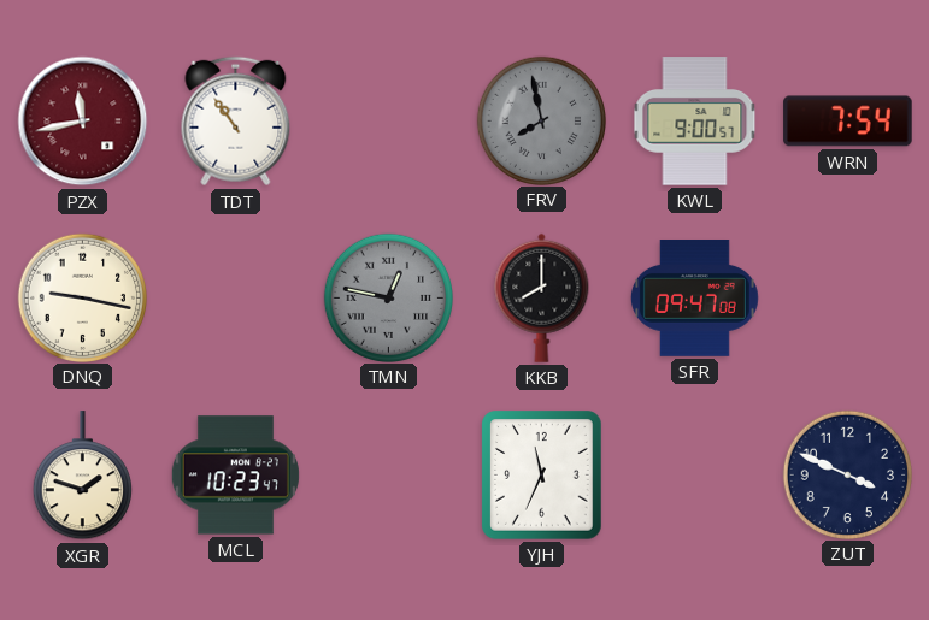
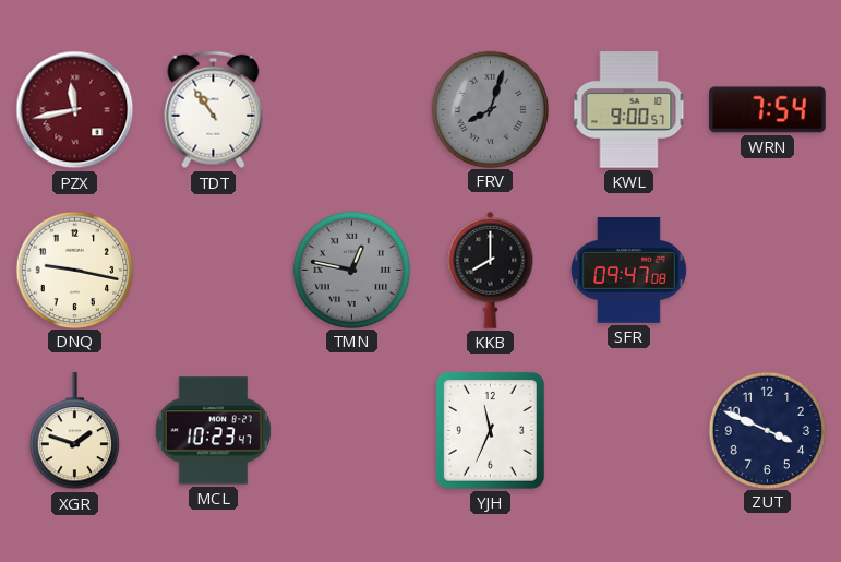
FRV: 7:58 -> 8:03
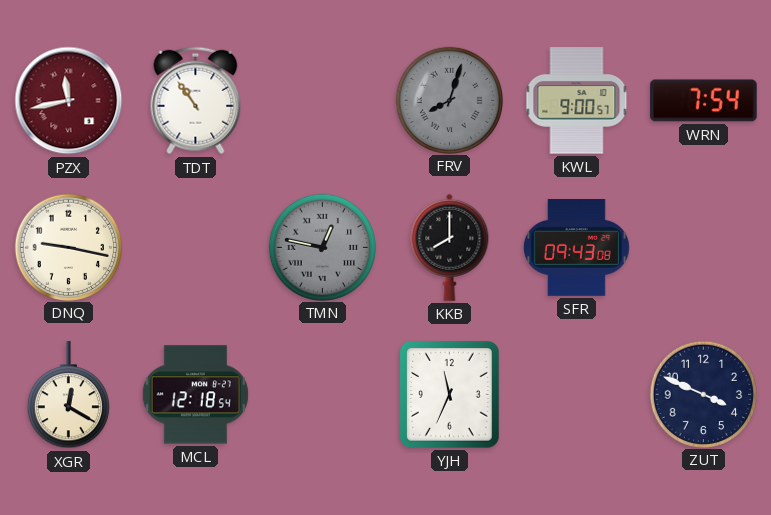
SFR: 09:47 -> 09:43
XGR: 1:48 -> 12:20
MCL: 10:23 -> 12:18
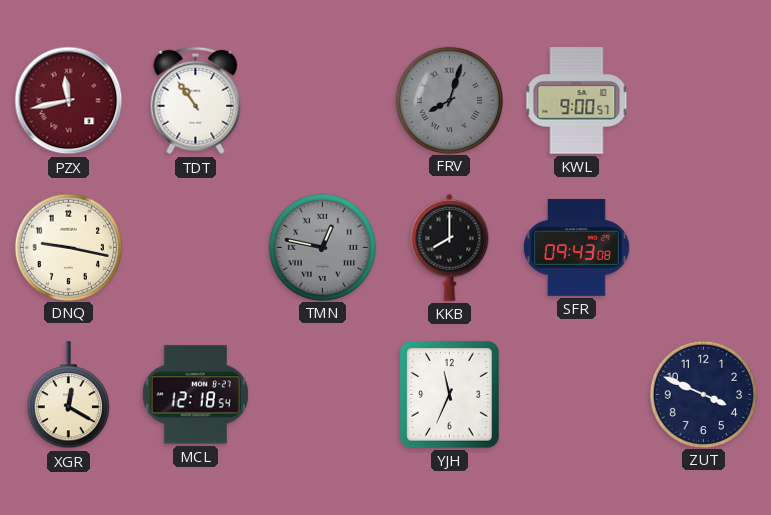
WRN: 7:54 -> none
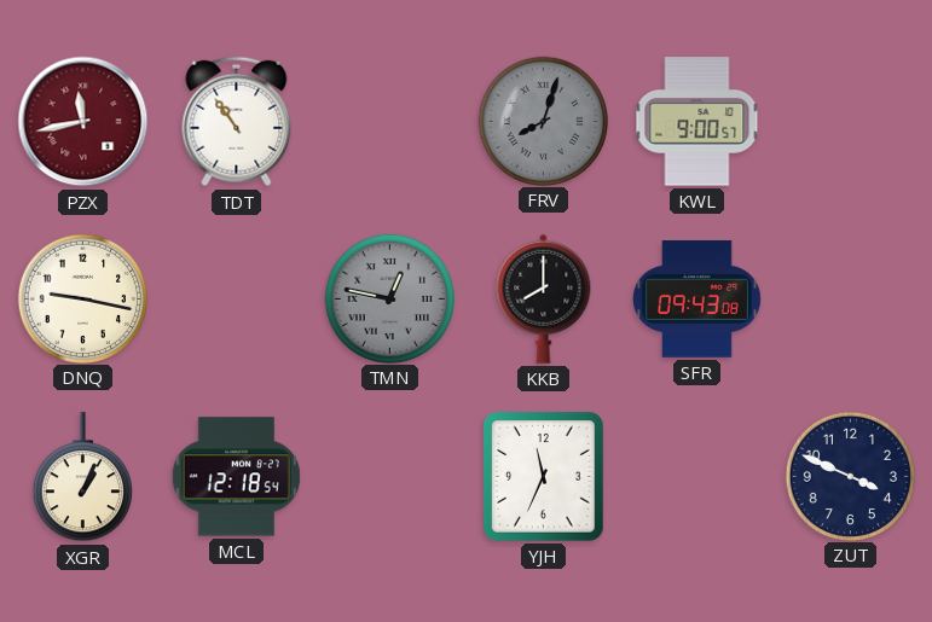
XGR: 12:20 -> 1:04
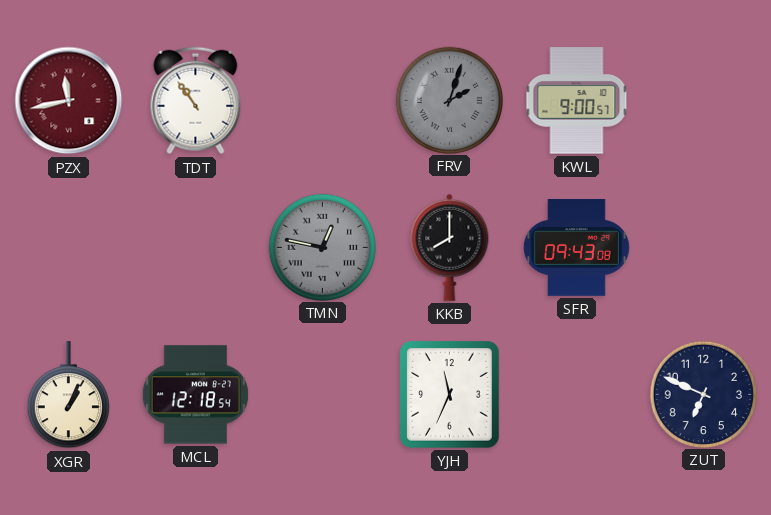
FRV: 8:03 -> 2:03
DNQ: 9:17 -> none
ZUT: 3:49 -> 6:49
